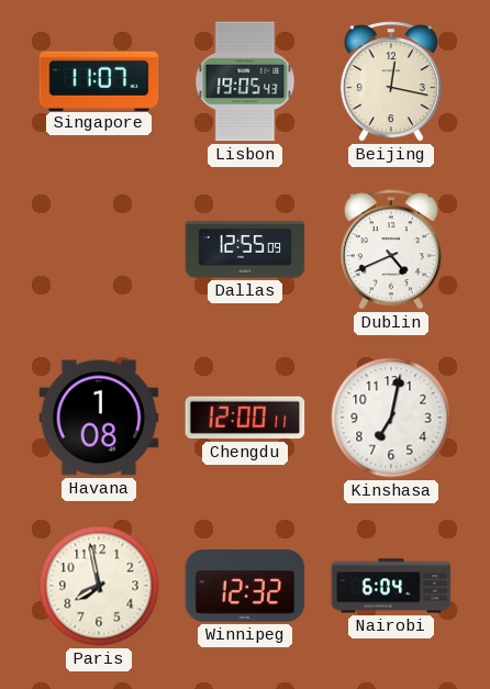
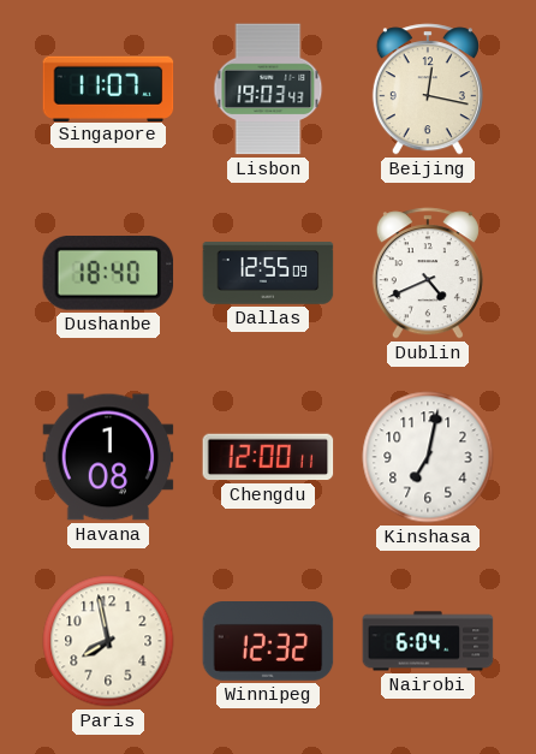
Lisbon: 19:05 -> 19:03
Dushanbe: none -> 18:40
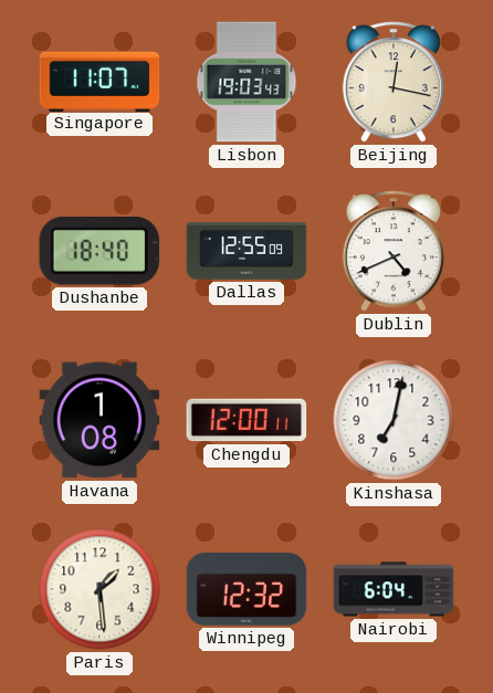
Paris: 7:58 -> 1:29
